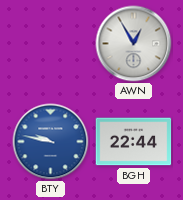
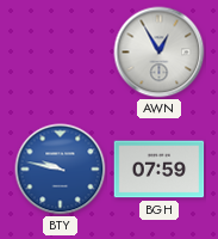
BGH: 22:44 -> 07:59
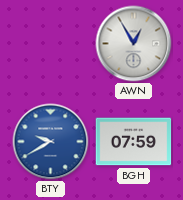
BTY: 9:47 -> 9:40
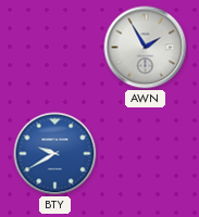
AWN: 12:55 -> 1:55
BGH: 07:59 -> none
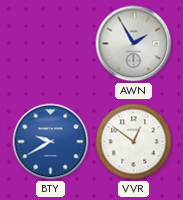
VVR: none -> 12:51
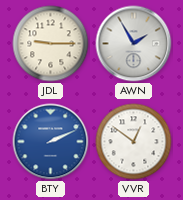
JDL: none -> 9:15
BTY: 9:40 -> 2:11
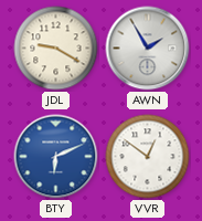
JDL: 9:15 -> 9:20
BTY: 2:11 -> 6:11
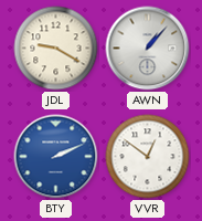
AWN: 1:55 -> 1:07
BTY: 6:11 -> 2:11
